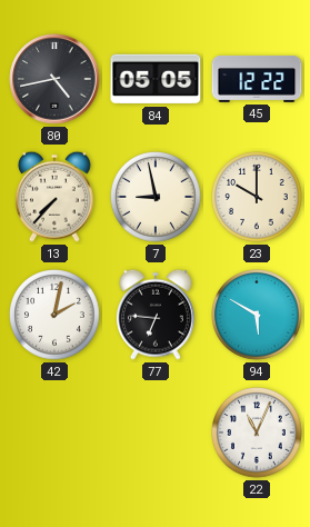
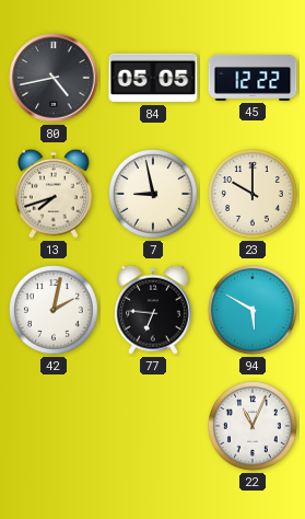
13: 7:37 -> 7:42
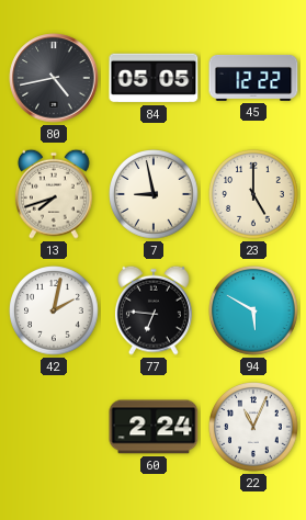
23: 10:00 -> 5:00
60: none -> 2:24
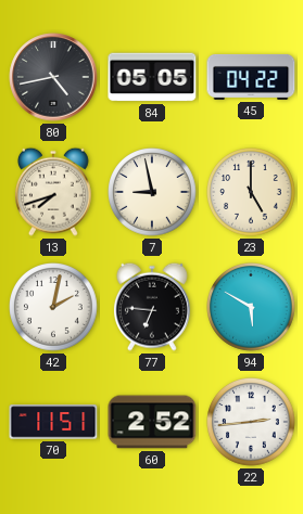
45: 12:22 -> 04:22
70: none -> 11:51
60: 2:24 -> 2:52
22: 11:04 -> 2:44
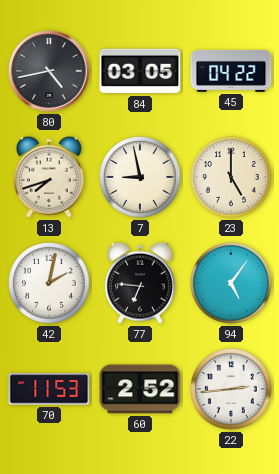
84: 05:05 -> 03:05
94: 5:50 -> 5:06
70: 11:51 -> 11:53
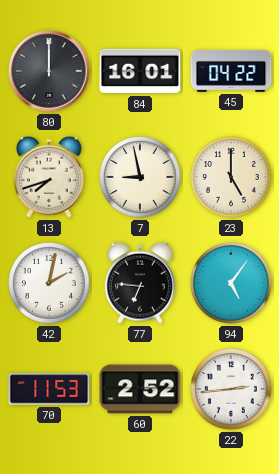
80: 4:43 -> 12:00
84: 03:05 -> 16:01
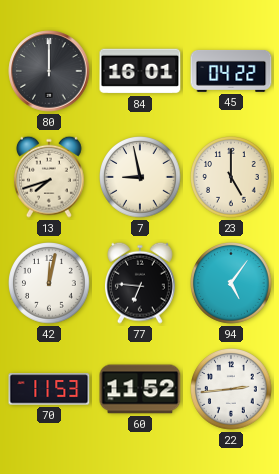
42: 2:02 -> 12:02
60: 2:52 -> 11:52
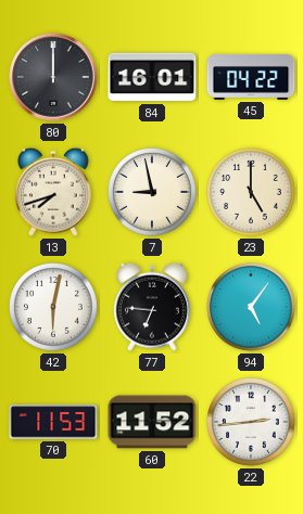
42: 12:02 -> 6:02
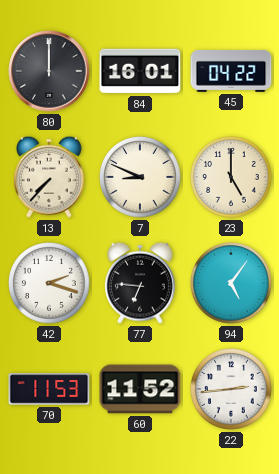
13: 7:42 -> 7:37
7: 8:58 -> 8:49
42: 6:02 -> 2:18
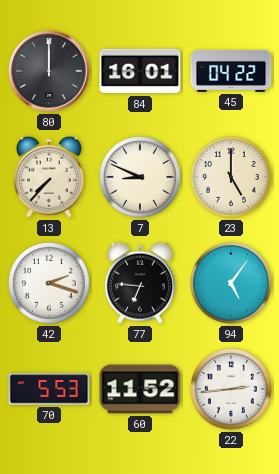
70: 11:53 -> 5:53
